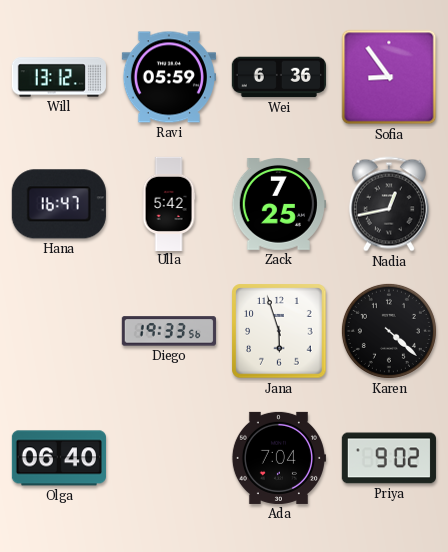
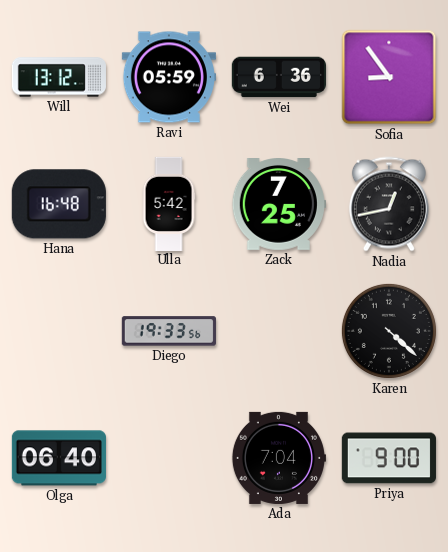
Hana: 16:47 -> 16:48
Jana: 5:57 -> none
Priya: 9:02 -> 9:00
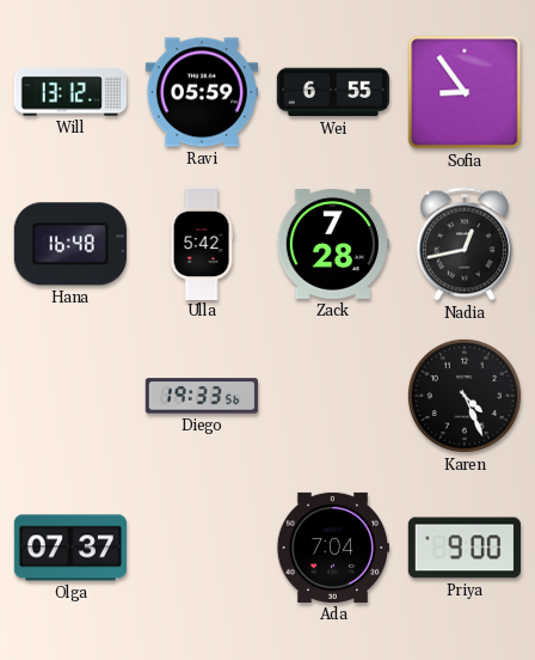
Wei: 6:36 -> 6:55
Zack: 7:25 -> 7:28
Karen: 4:22 -> 4:26
Olga: 06:40 -> 07:37
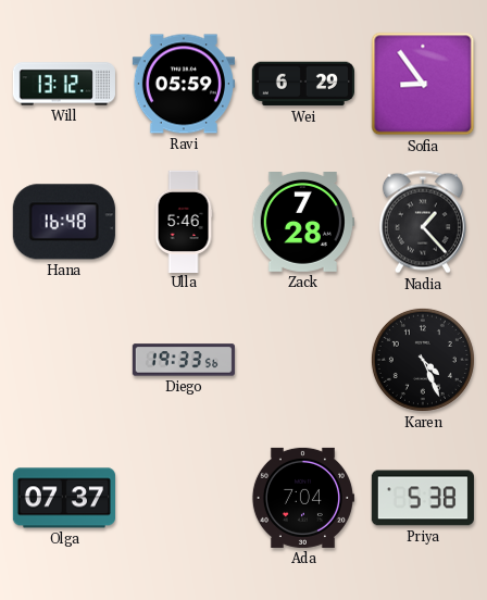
Wei: 6:55 -> 6:29
Ulla: 5:42 -> 5:46
Nadia: 12:43 -> 1:23
Priya: 9:00 -> 5:38
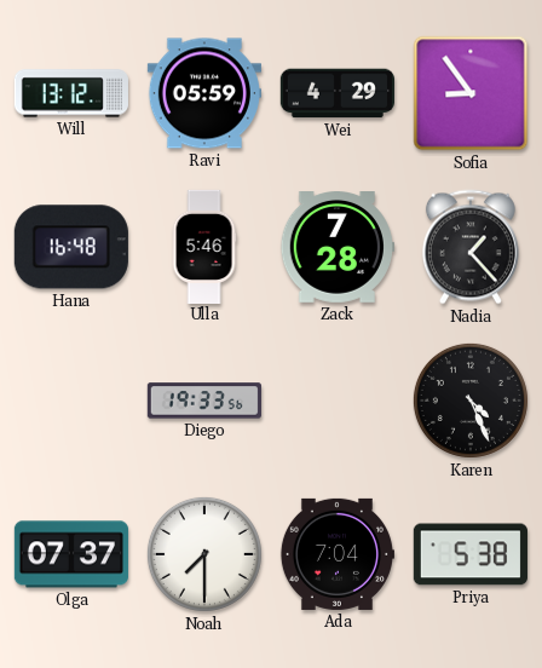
Wei: 6:29 -> 4:29
Noah: none -> 7:30
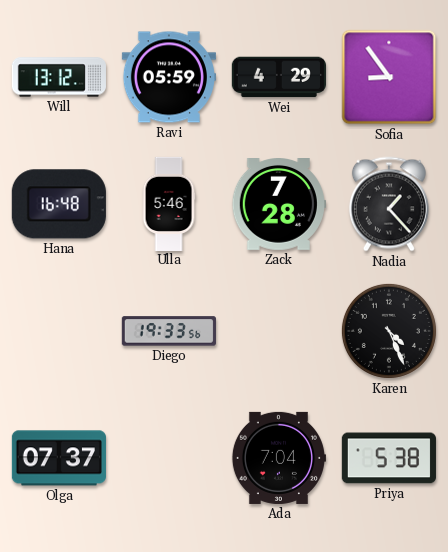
Noah: 7:30 -> none
